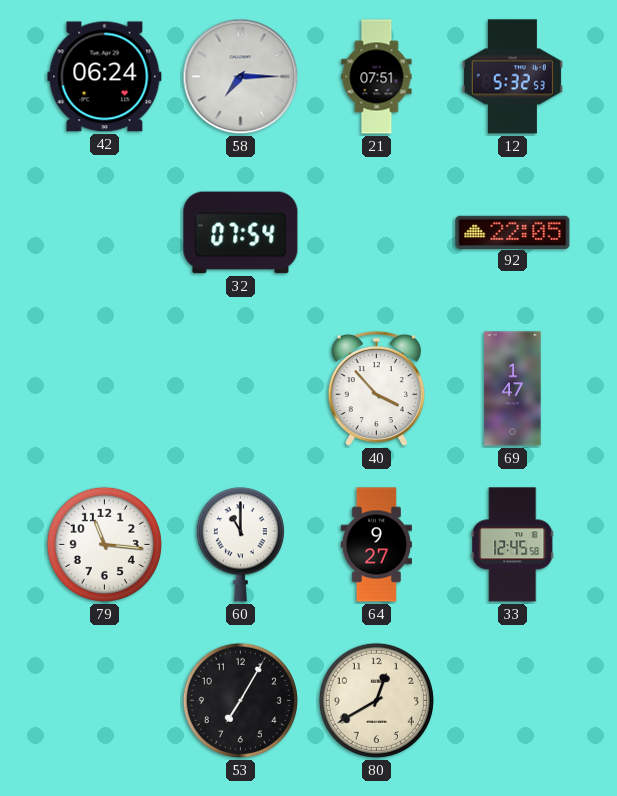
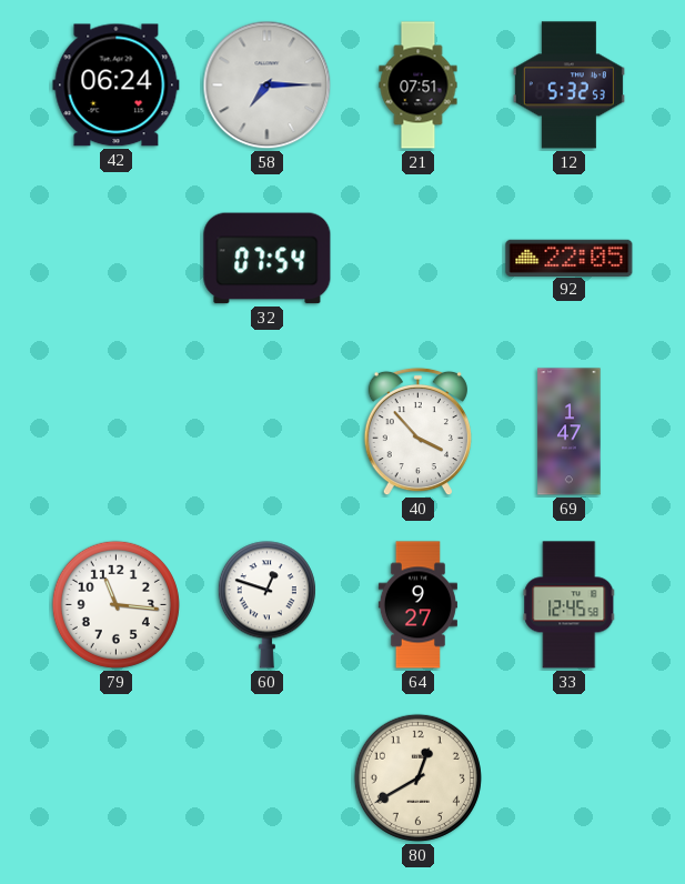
60: 11:00 -> 12:48
53: 7:05 -> none
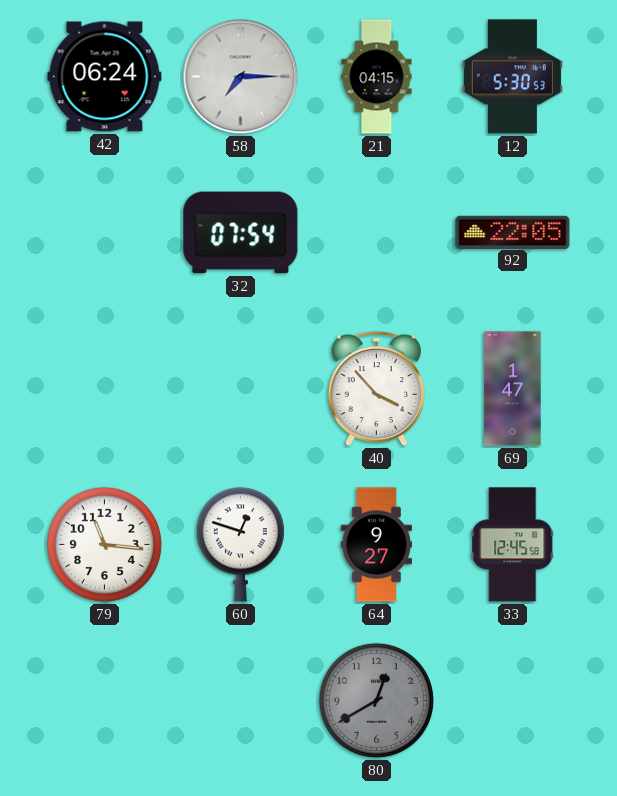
21: 07:51 -> 04:15
12: 5:32 -> 5:30
80 dial: cream -> grey
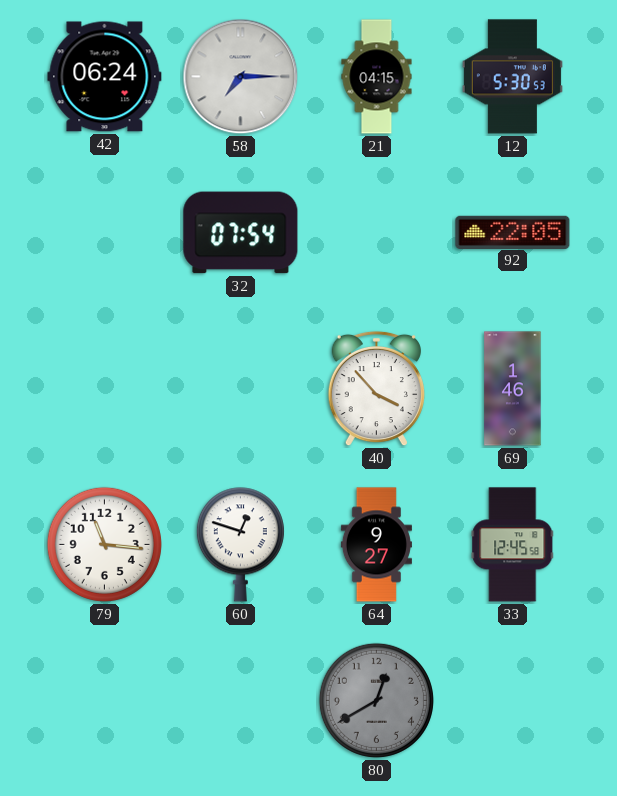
69: 1:47 -> 1:46
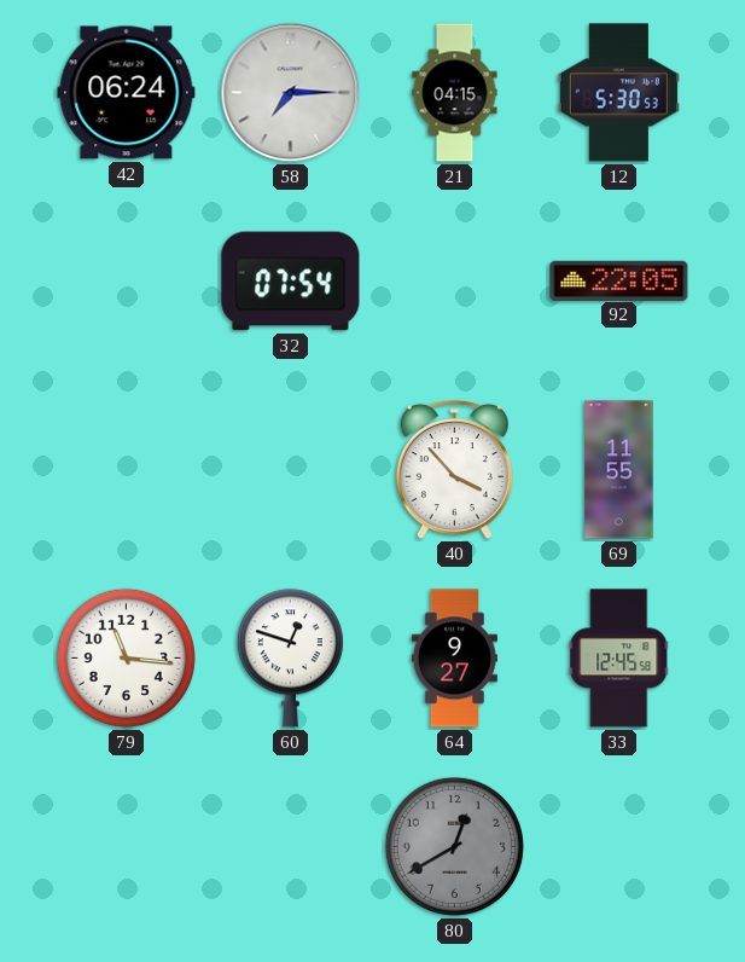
69: 1:46 -> 11:55
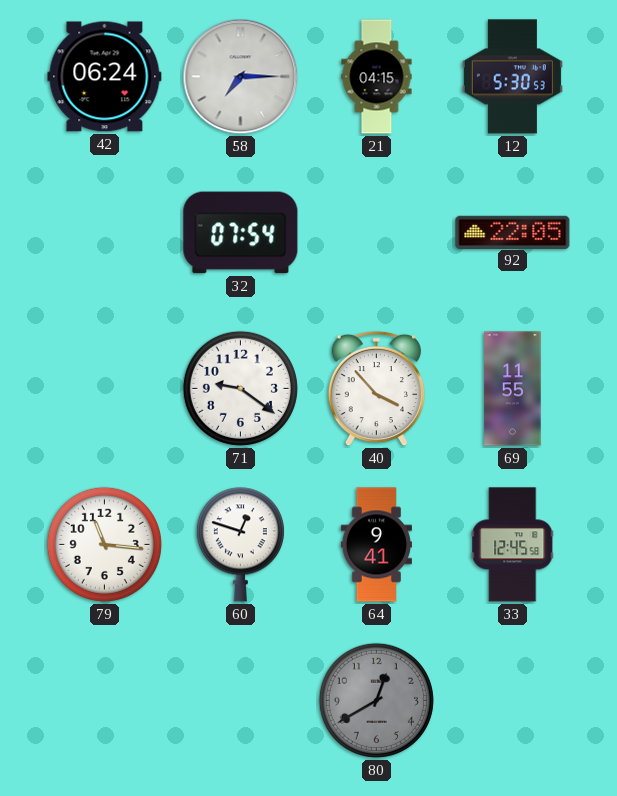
71: none -> 9:21
64: 9:27 -> 9:41
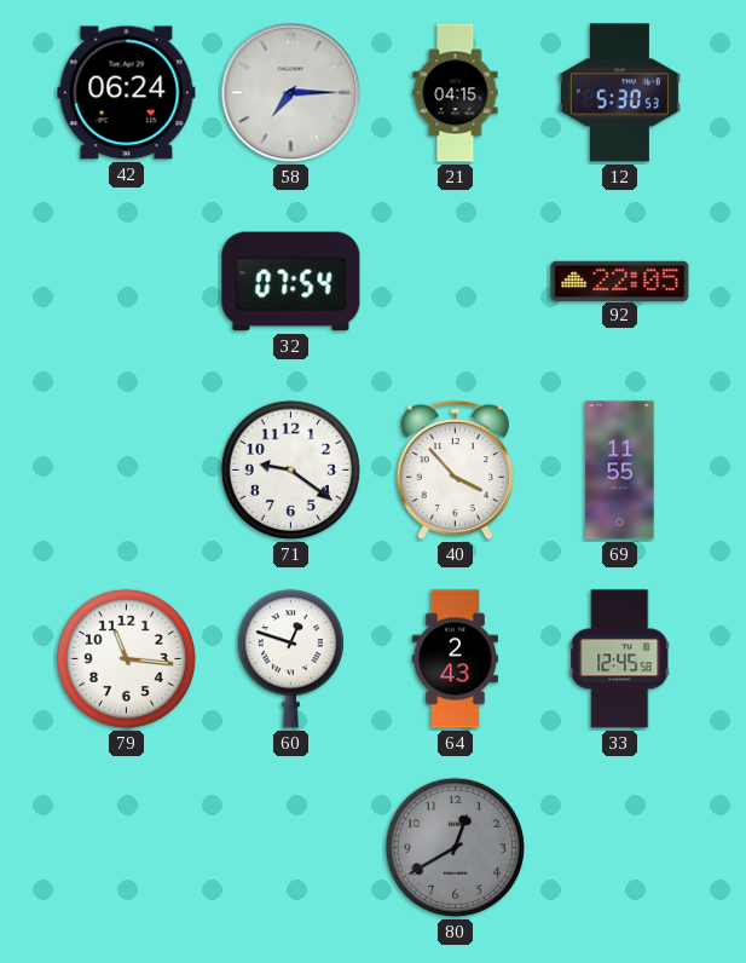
64: 9:41 -> 2:43
